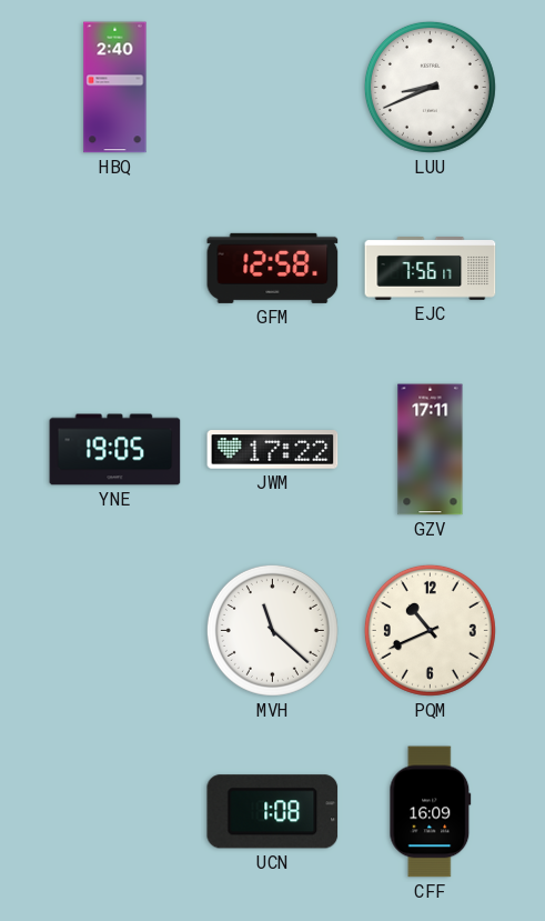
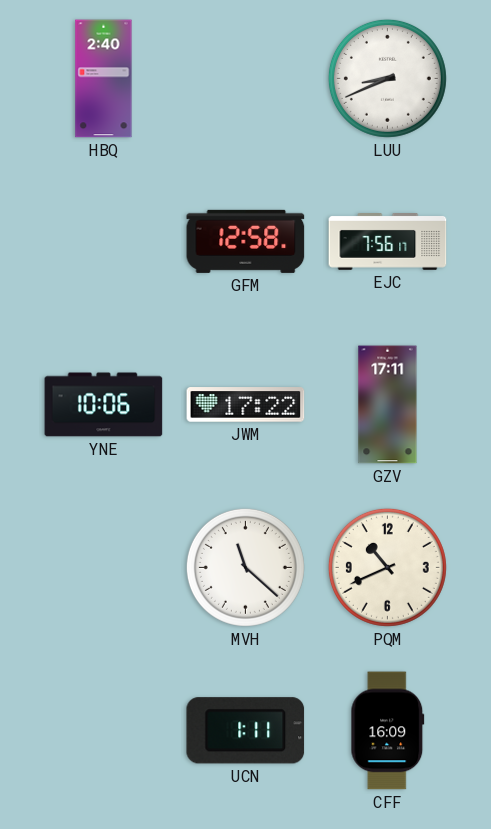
YNE: 19:05 -> 10:06
UCN: 1:08 -> 1:11
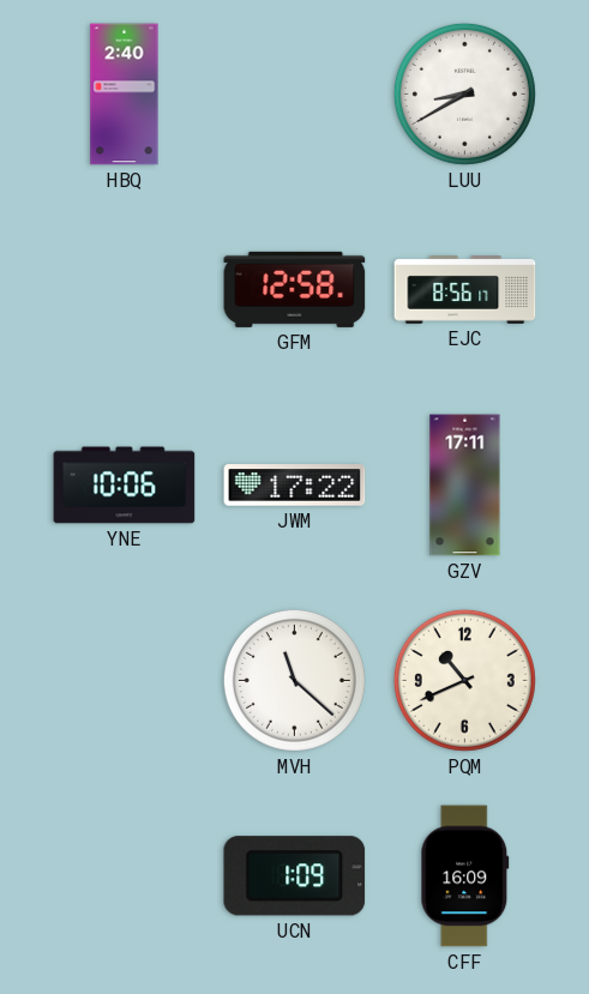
LUU: 8:41 -> 8:40
EJC: 7:56 -> 8:56
UCN: 1:11 -> 1:09
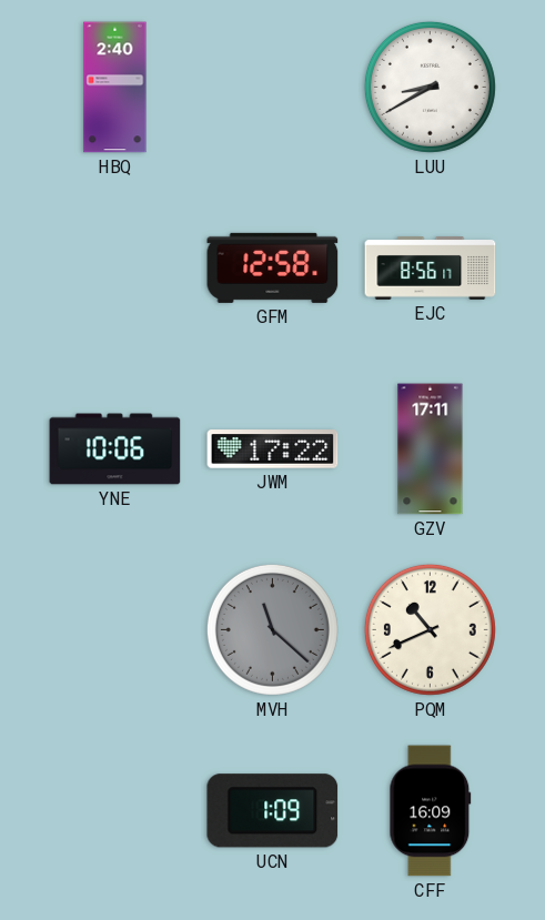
MVH dial: white -> grey
